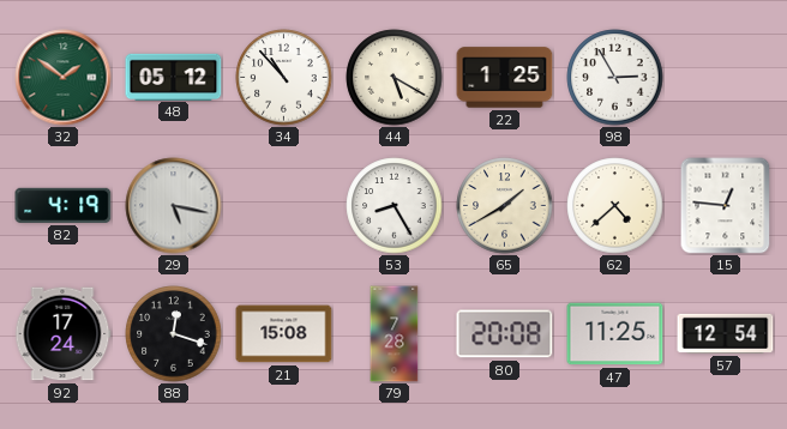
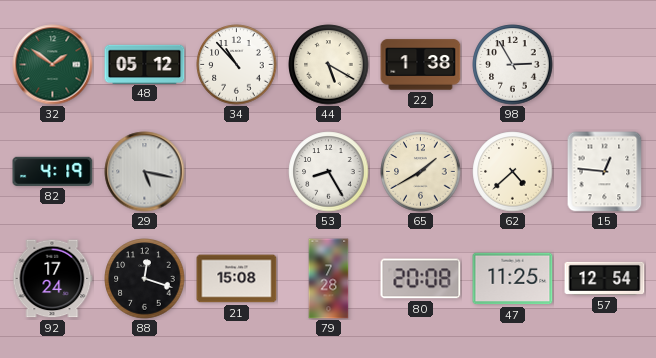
22: 1:25 -> 1:38
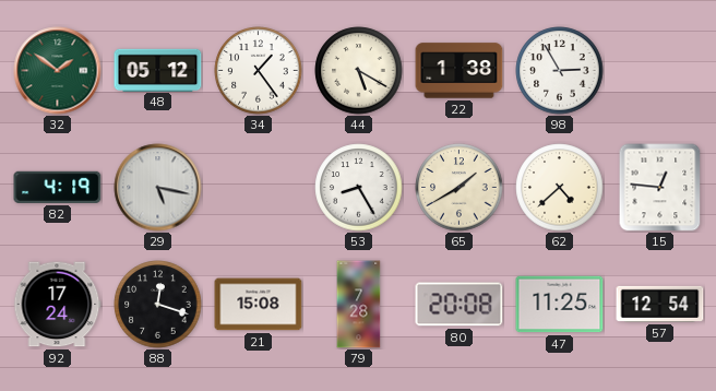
34: 10:53 -> 1:24
